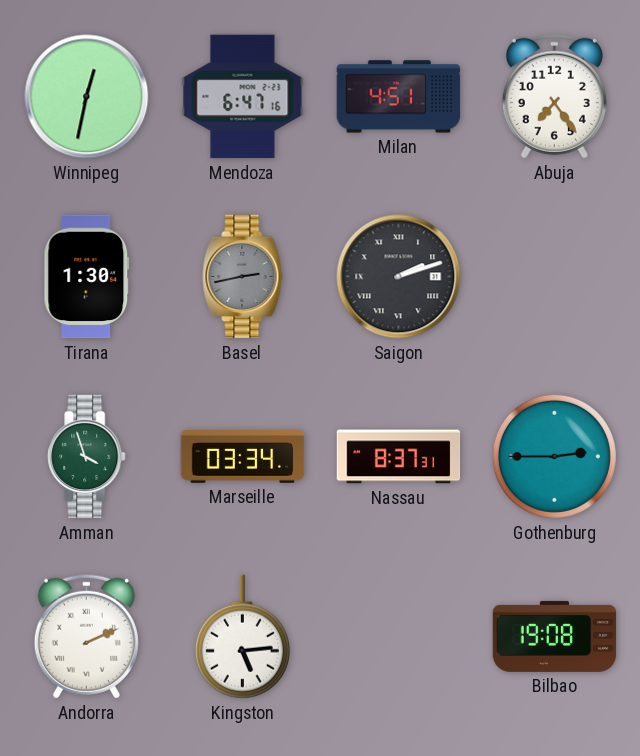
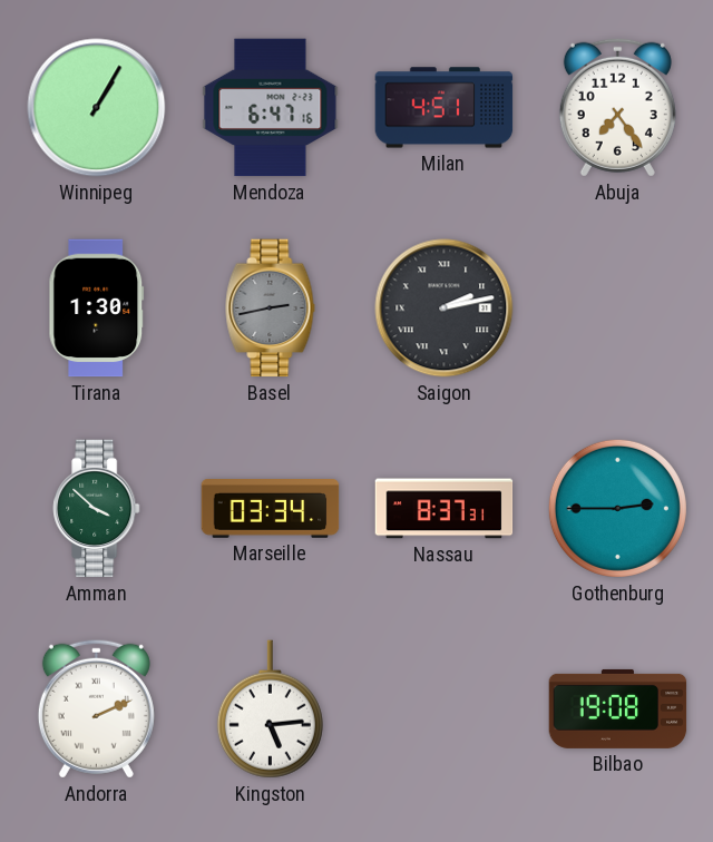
Winnipeg: 12:32 -> 1:05
Saigon: 2:12 -> 2:13
Amman: 3:57 -> 3:52
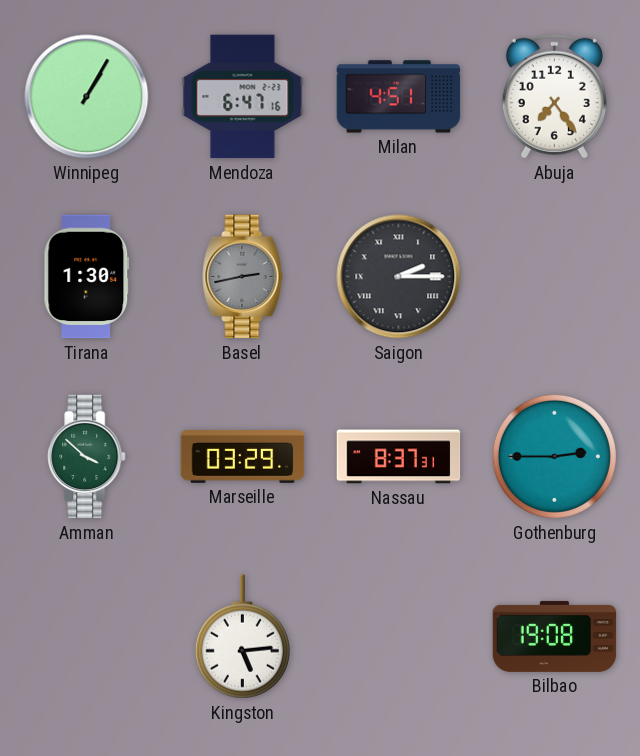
Saigon: 2:13 -> 2:15
Marseille: 03:34 -> 03:29
Andorra: 2:11 -> none
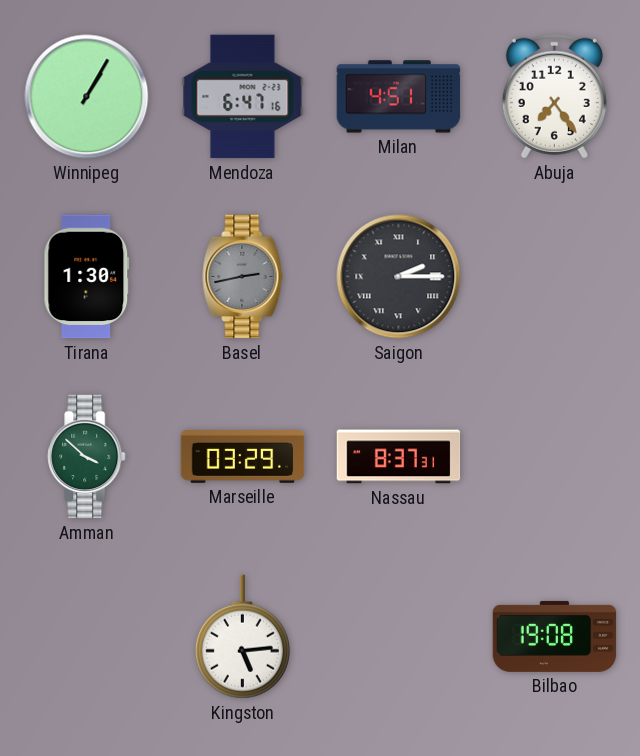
Gothenburg: 2:45 -> none
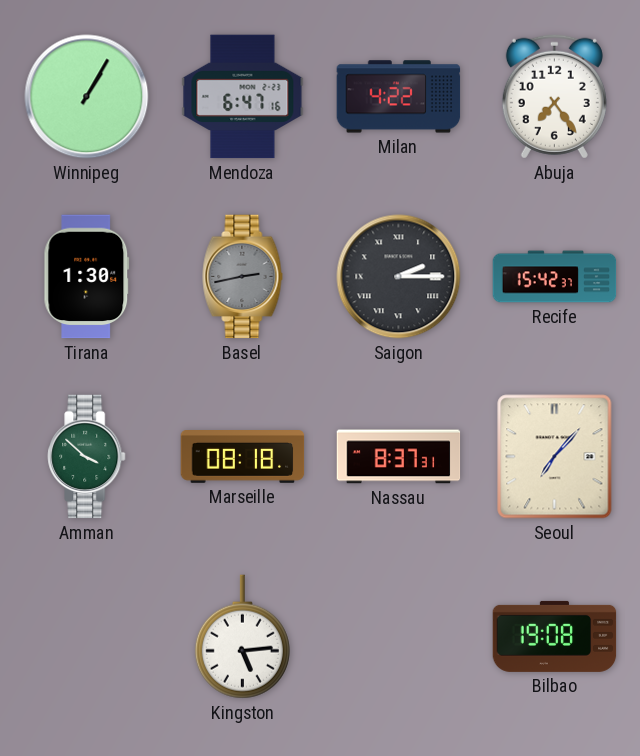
Milan: 4:51 -> 4:22
Recife: none -> 15:42
Marseille: 03:29 -> 08:18
Seoul: none -> 7:07
